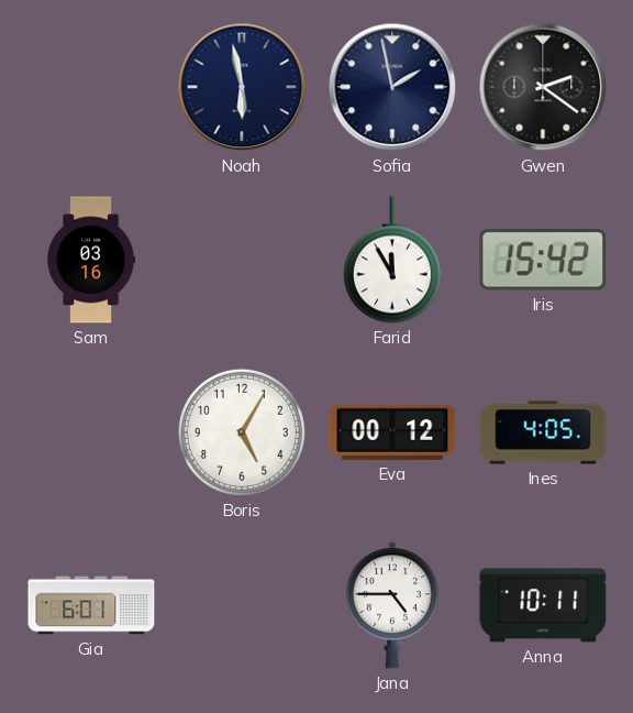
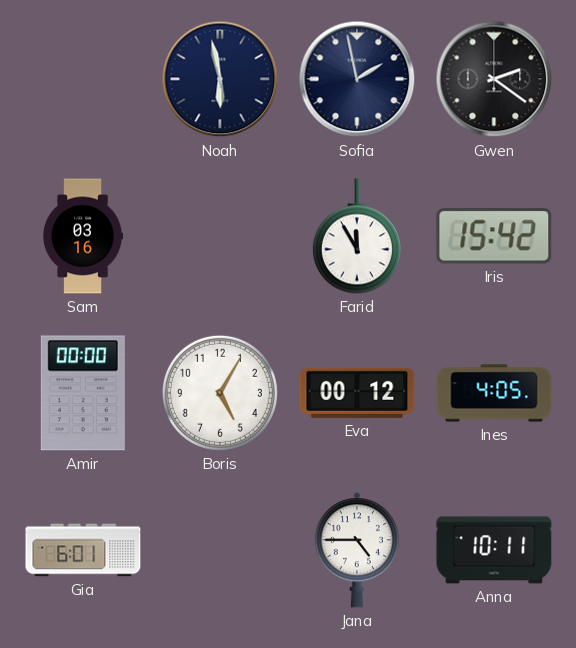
Amir: none -> 00:00
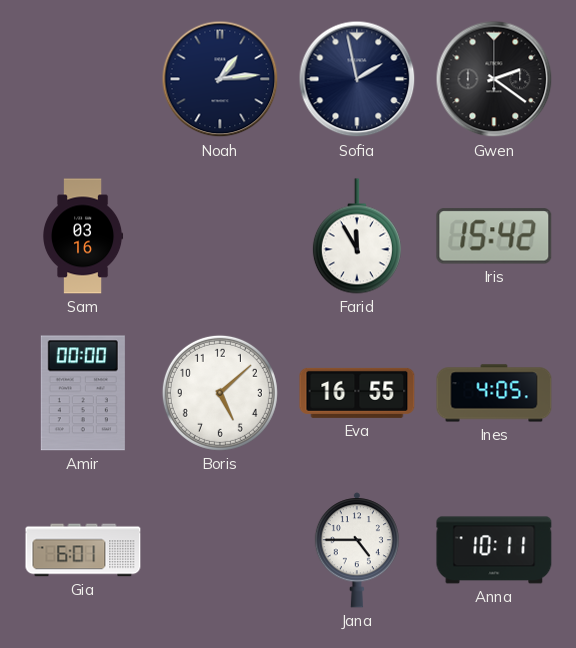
Noah: 5:58 -> 1:14
Boris: 5:05 -> 5:08
Eva: 00:12 -> 16:55
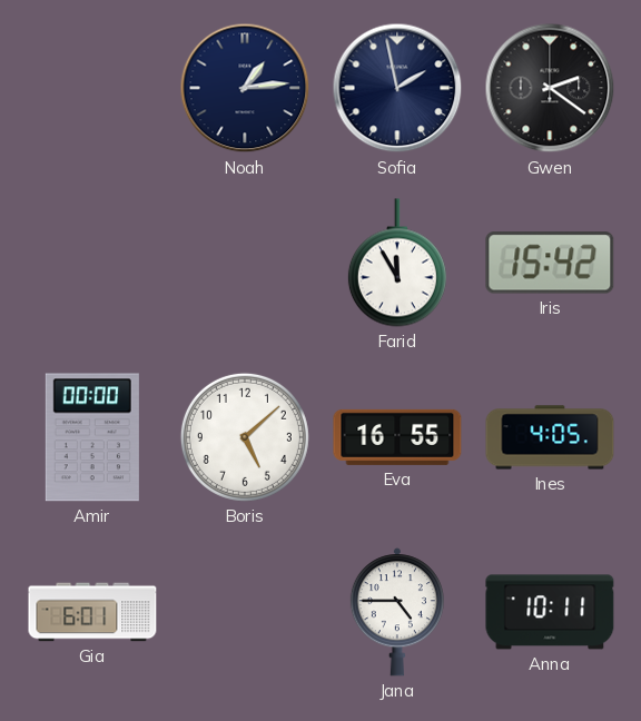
Sam: 03:16 -> none
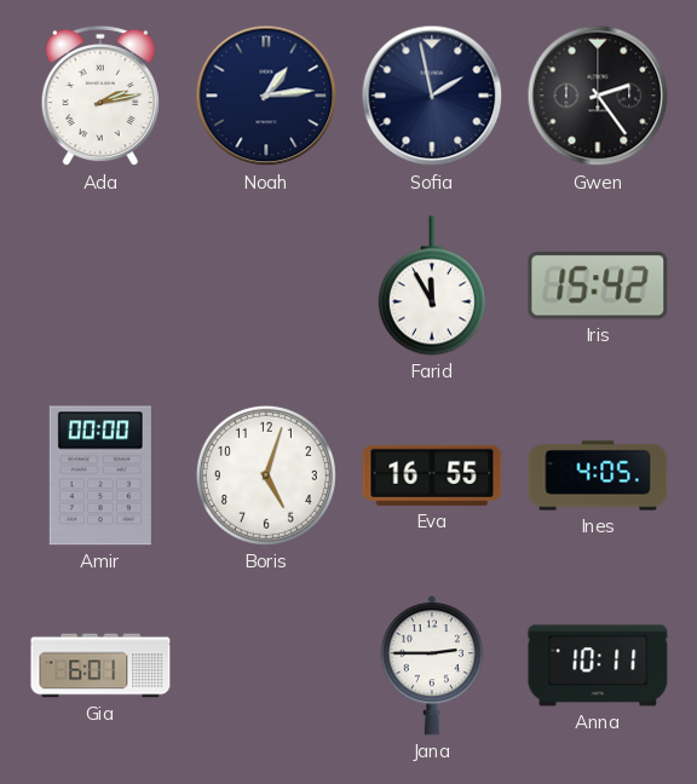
Ada: none -> 2:13
Gwen: 2:21 -> 2:24
Boris: 5:08 -> 5:03
Jana: 4:45 -> 2:45
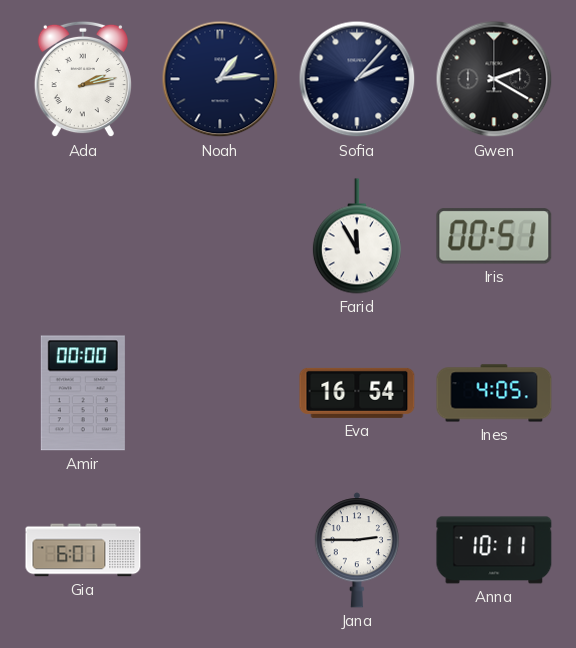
Sofia: 1:58 -> 2:07
Gwen: 2:24 -> 2:20
Iris: 15:42 -> 00:51
Boris: 5:03 -> none
Eva: 16:55 -> 16:54
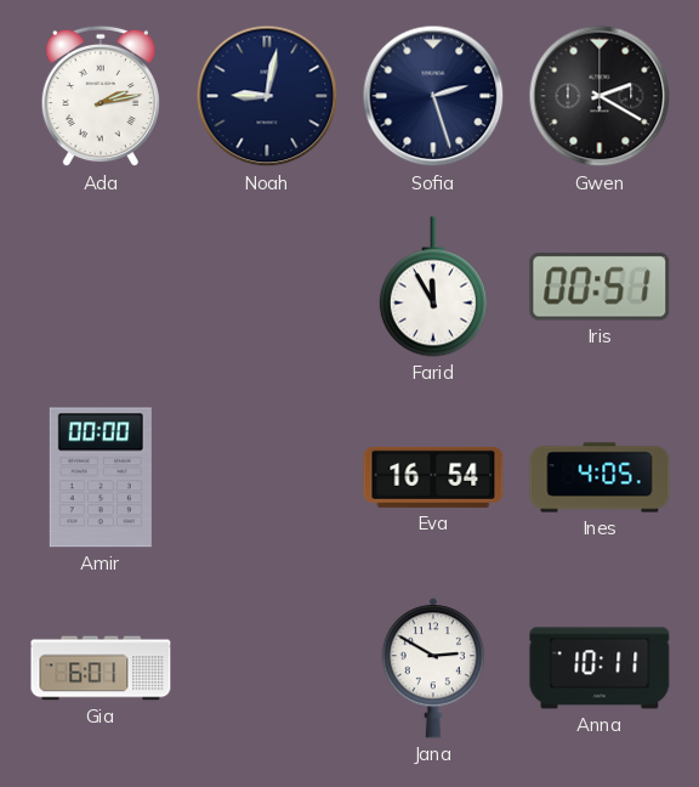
Noah: 1:14 -> 9:02
Sofia: 2:07 -> 2:27
Jana: 2:45 -> 2:50
